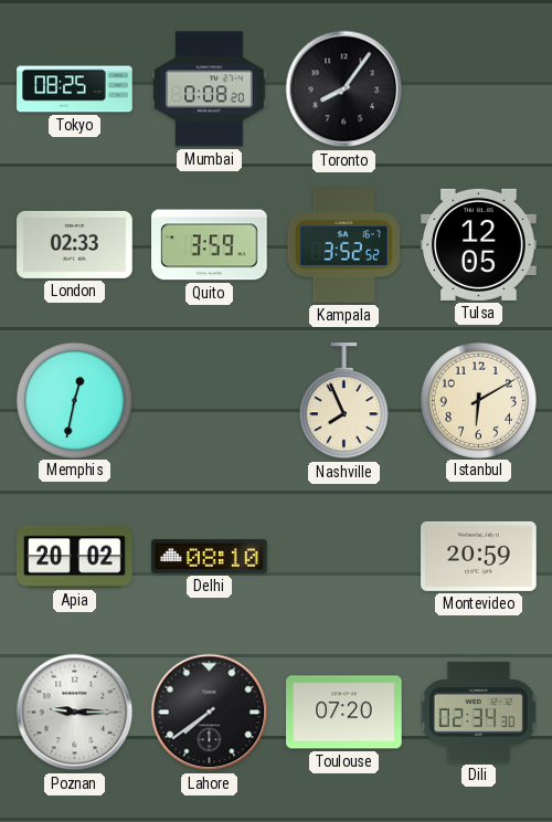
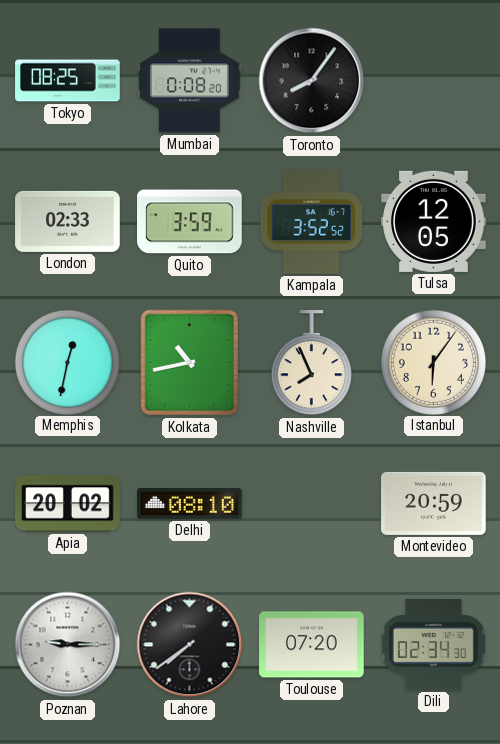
Kolkata: none -> 10:43
Istanbul: 6:10 -> 6:06
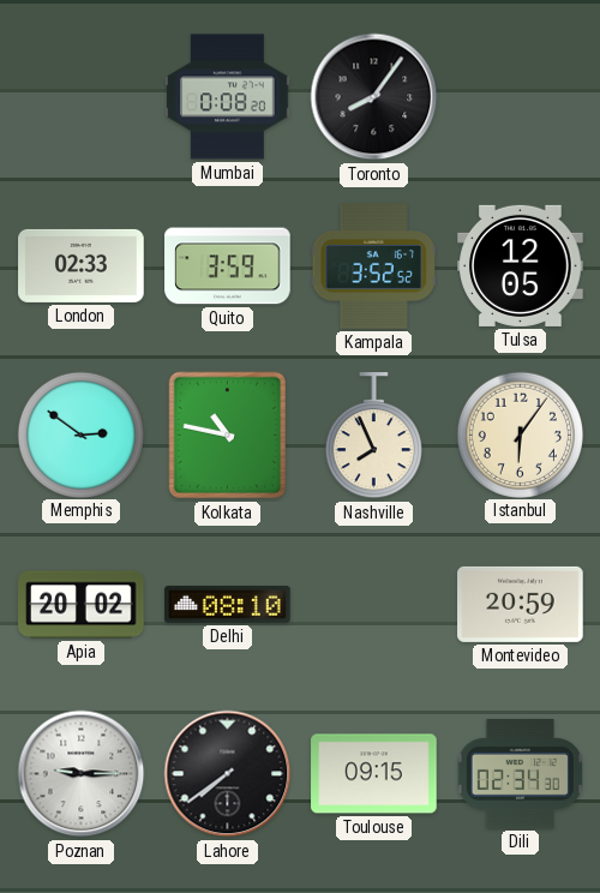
Tokyo: 08:25 -> none
Memphis: 12:32 -> 2:51
Kolkata: 10:43 -> 10:47
Toulouse: 07:20 -> 09:15
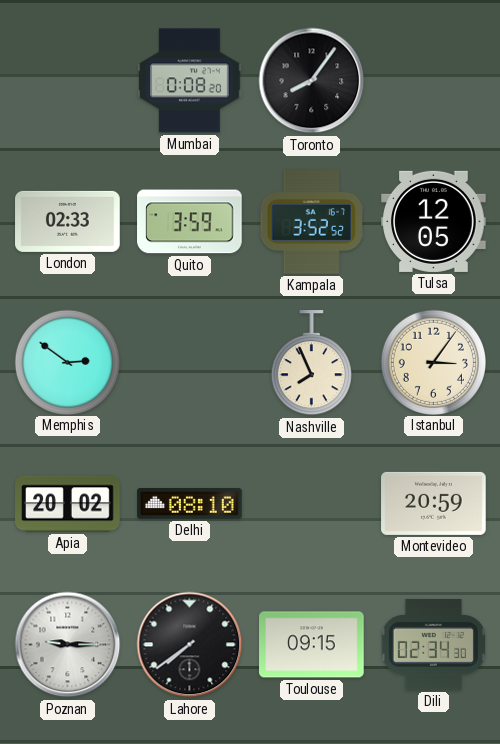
Kolkata: 10:47 -> none
Istanbul: 6:06 -> 3:06
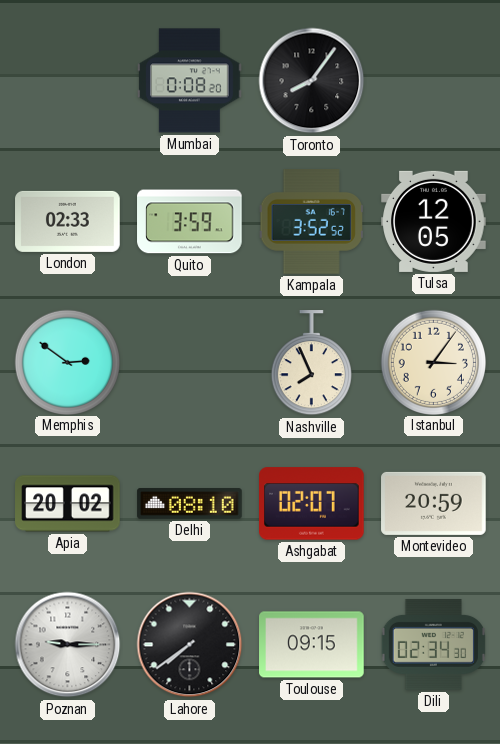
Ashgabat: none -> 02:07
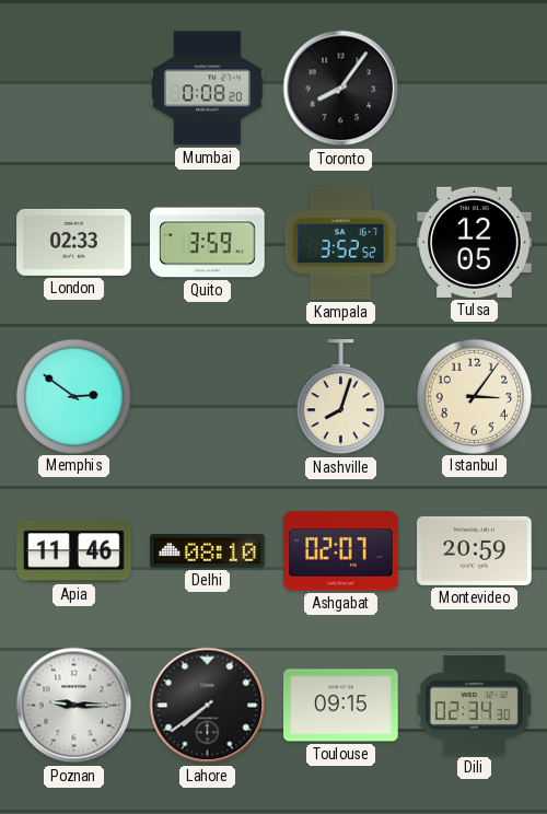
Nashville: 7:56 -> 8:03
Apia: 20:02 -> 11:46
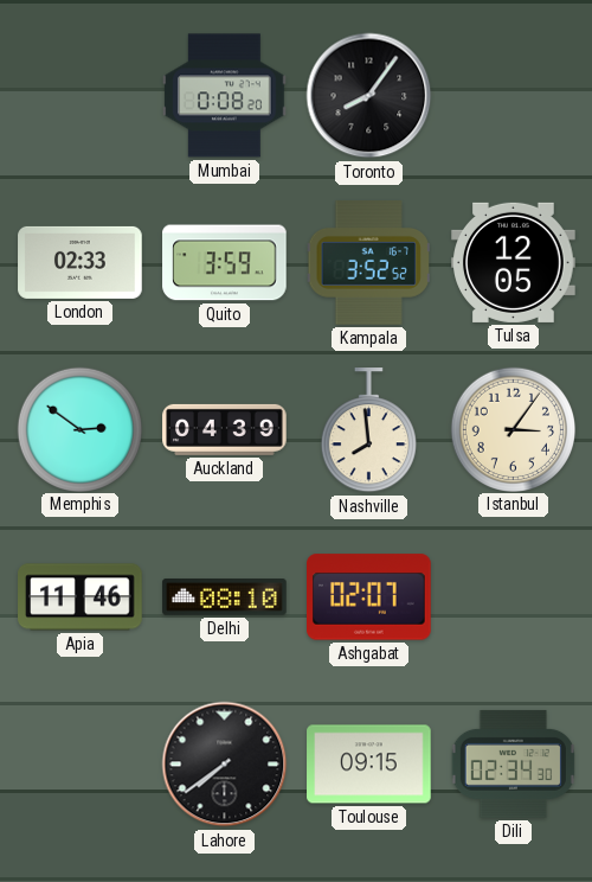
Auckland: none -> 04:39
Nashville: 8:03 -> 7:59
Montevideo: 20:59 -> none
Poznan: 9:15 -> none
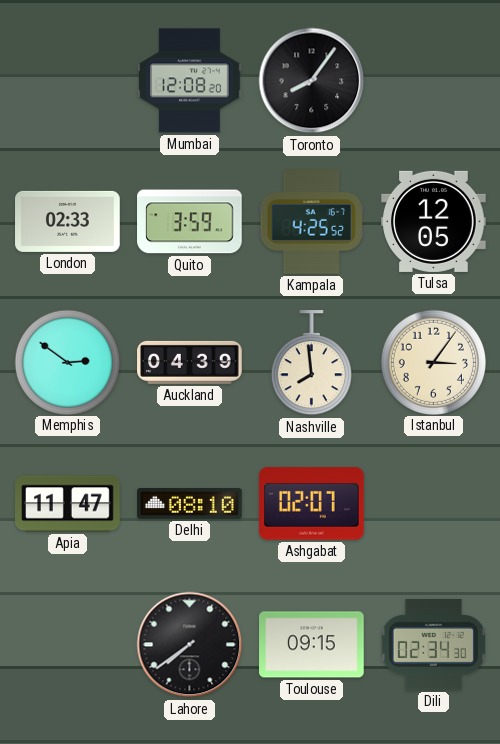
Mumbai: 0:08 -> 12:08
Kampala: 3:52 -> 4:25
Apia: 11:46 -> 11:47
